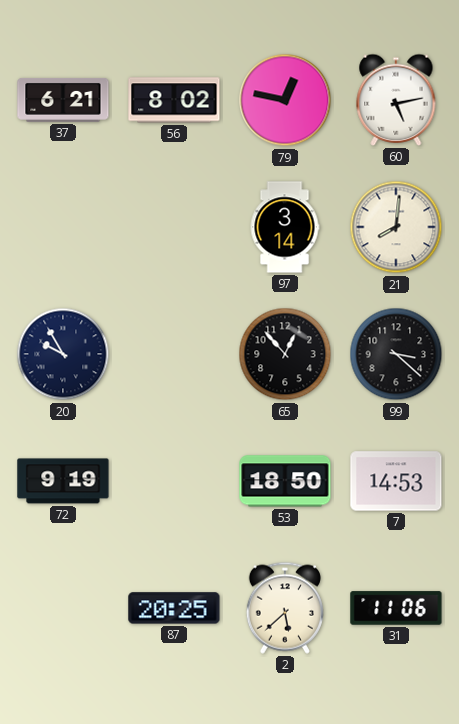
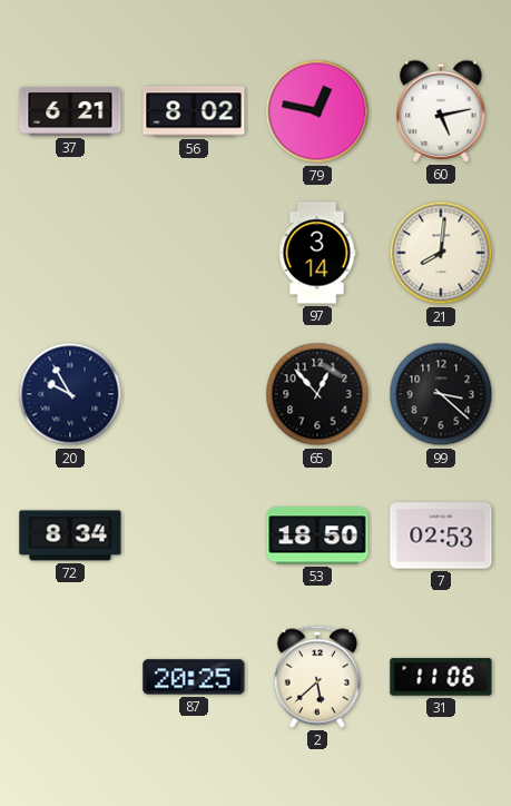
72: 9:19 -> 8:34
7: 14:53 -> 02:53
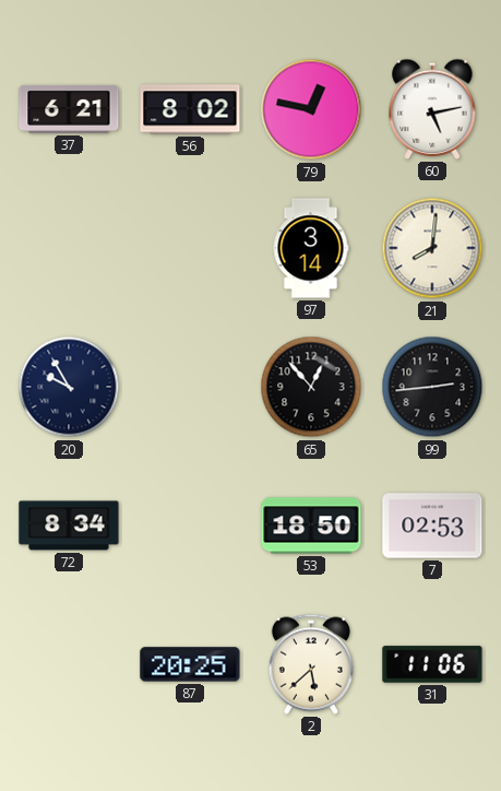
99: 3:22 -> 2:44
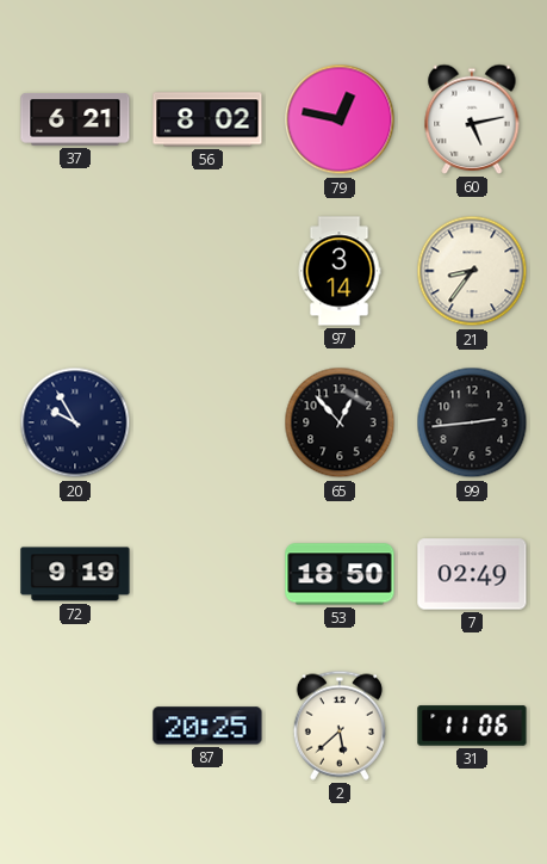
21: 8:01 -> 8:36
72: 8:34 -> 9:19
7: 02:53 -> 02:49
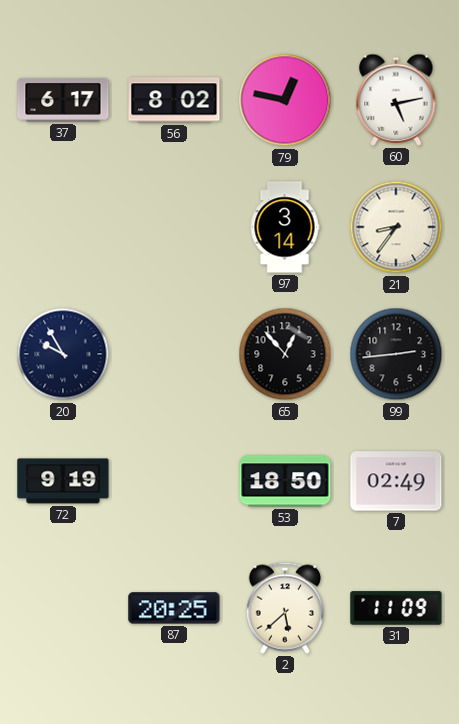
37: 6:21 -> 6:17
31: 11:06 -> 11:09
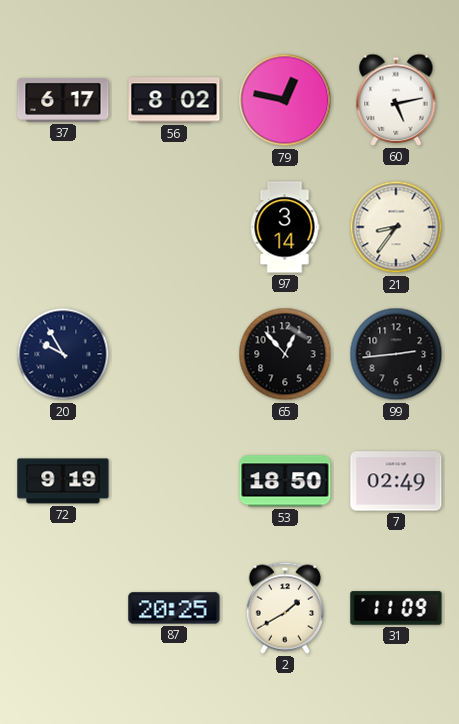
2: 5:38 -> 1:40
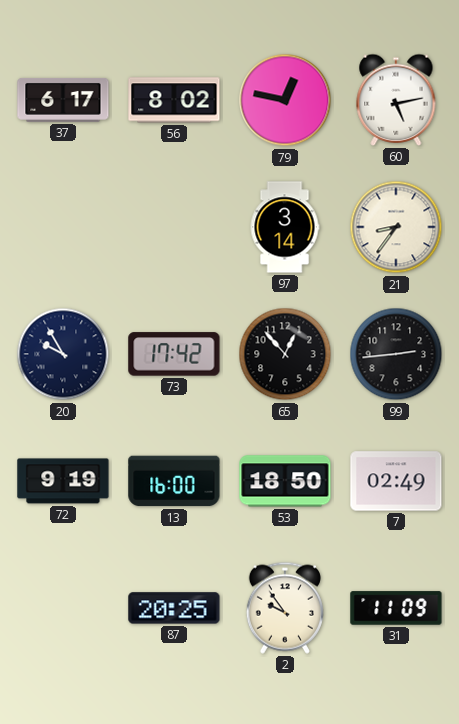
73: none -> 17:42
13: none -> 16:00
2: 1:40 -> 9:54
